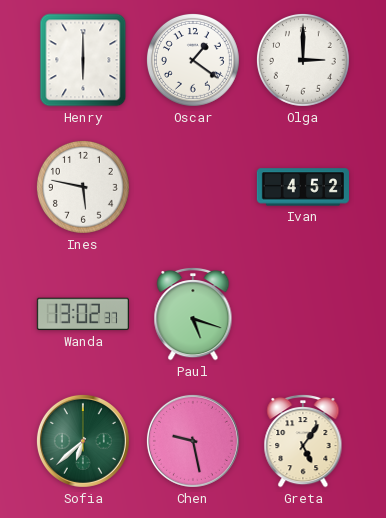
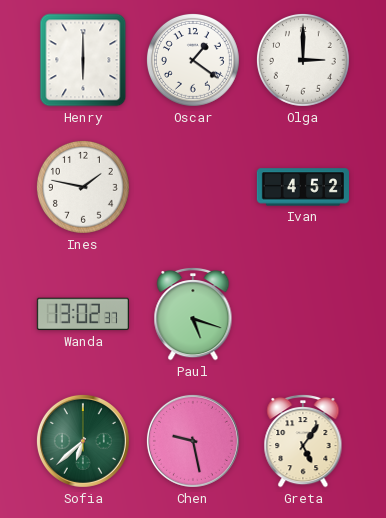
Ines: 5:47 -> 1:47
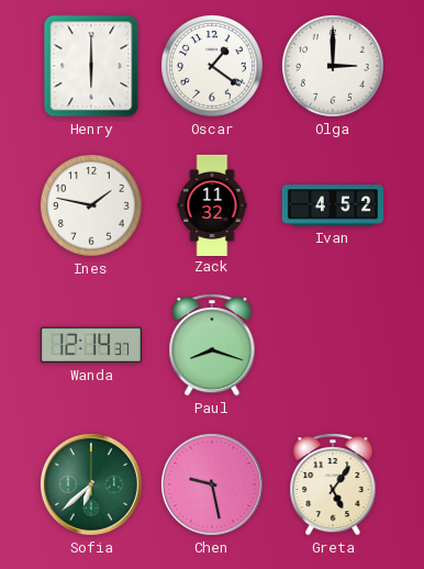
Zack: none -> 11:32
Wanda: 13:02 -> 12:14
Paul: 5:18 -> 8:18
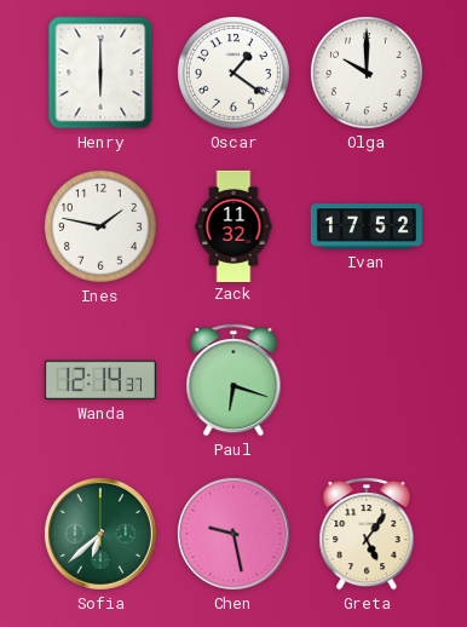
Olga: 3:00 -> 10:00
Ivan: 4:52 -> 17:52
Paul: 8:18 -> 6:18
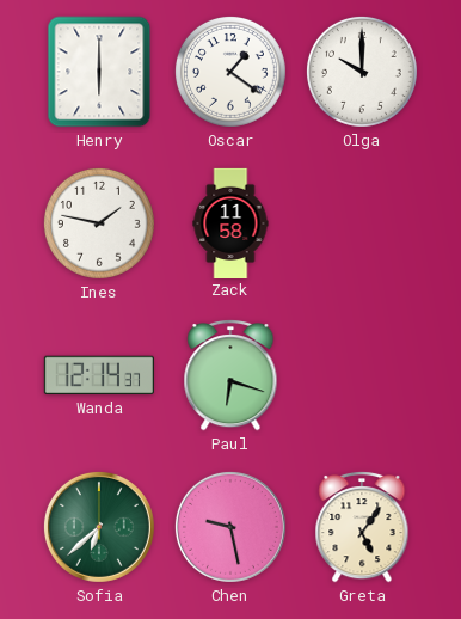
Zack: 11:32 -> 11:58
Ivan: 17:52 -> none
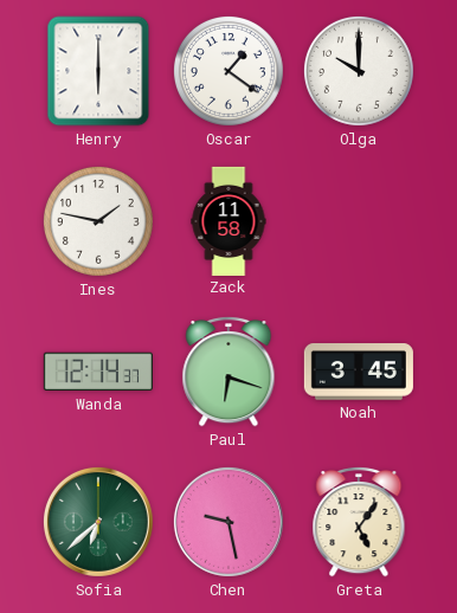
Noah: none -> 3:45
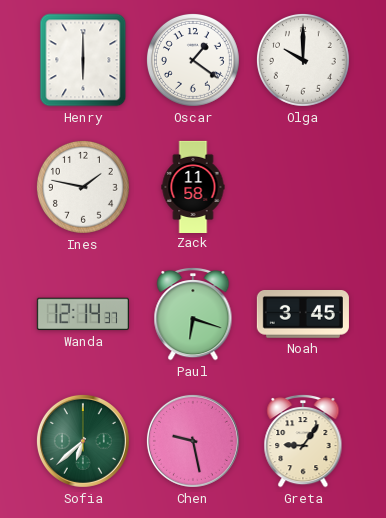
Greta: 5:06 -> 9:06
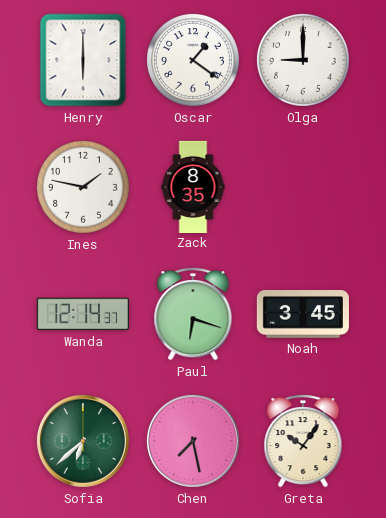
Olga: 10:00 -> 9:00
Zack: 11:58 -> 8:35
Chen: 9:28 -> 7:28
Greta: 9:06 -> 10:06
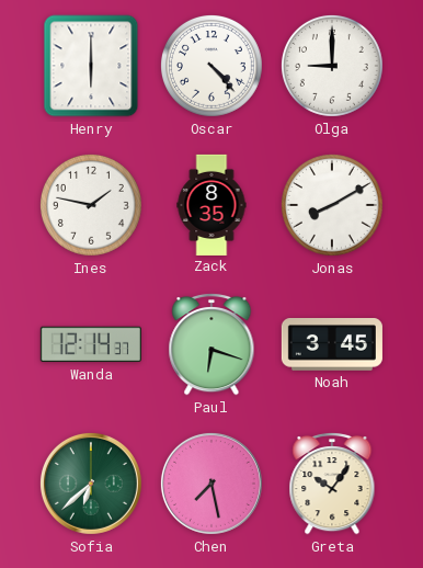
Oscar: 1:21 -> 4:23
Jonas: none -> 8:10
